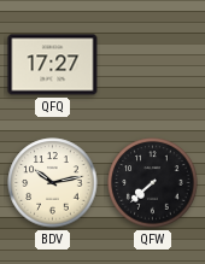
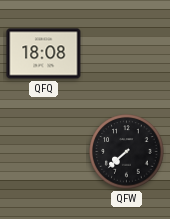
QFQ: 17:27 -> 18:08
BDV: 10:13 -> none
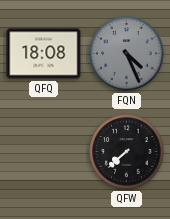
FQN: none -> 4:26
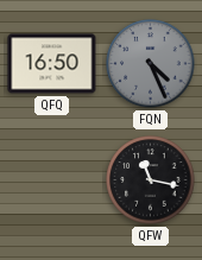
QFQ: 18:08 -> 16:50
QFW: 7:38 -> 11:17
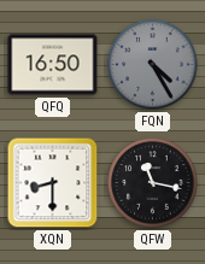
FQN: 4:26 -> 4:25
XQN: none -> 8:30
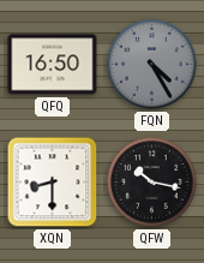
QFW: 11:17 -> 10:17
